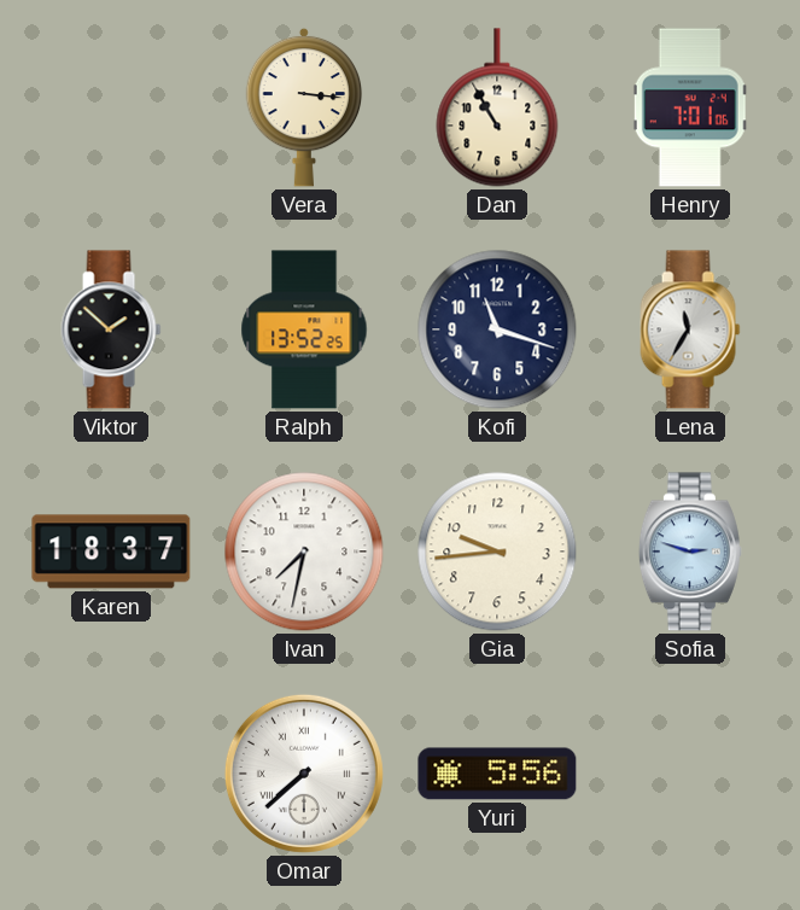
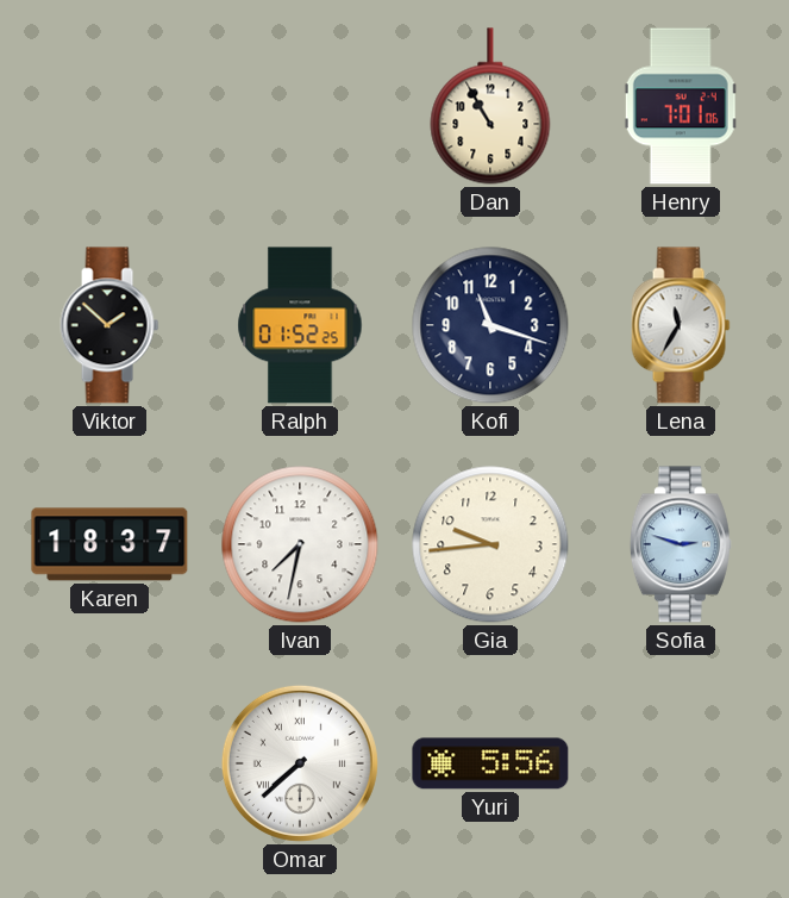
Vera: 3:16 -> none
Ralph: 13:52 -> 01:52
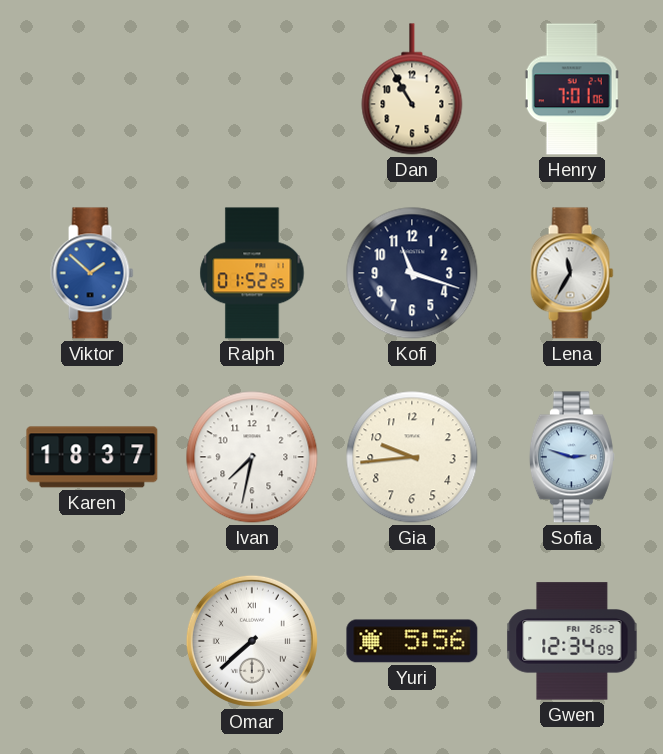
Viktor dial: black -> blue
Gwen: none -> 12:34
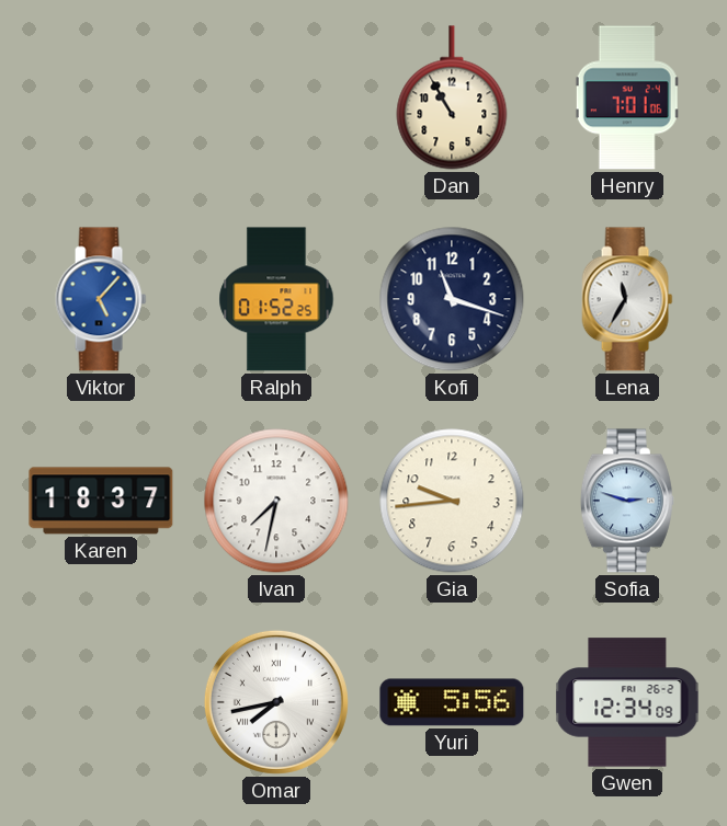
Viktor: 1:52 -> 5:07
Omar: 7:38 -> 7:43
